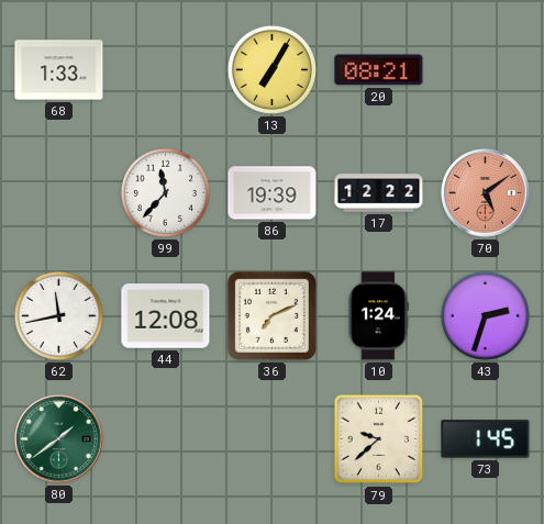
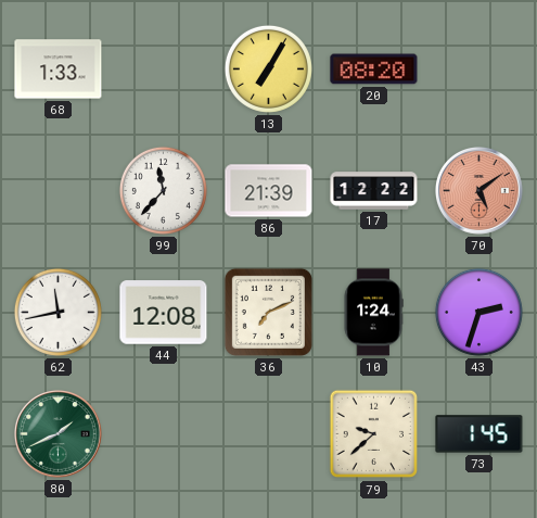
20: 08:21 -> 08:20
86: 19:39 -> 21:39
80: 1:39 -> 1:41
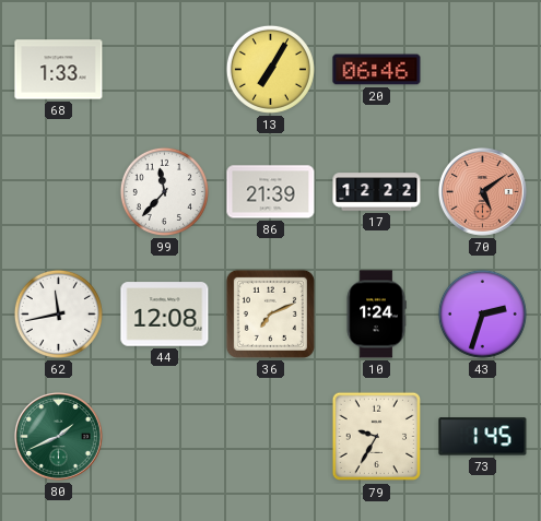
20: 08:20 -> 06:46
79: 9:38 -> 9:35
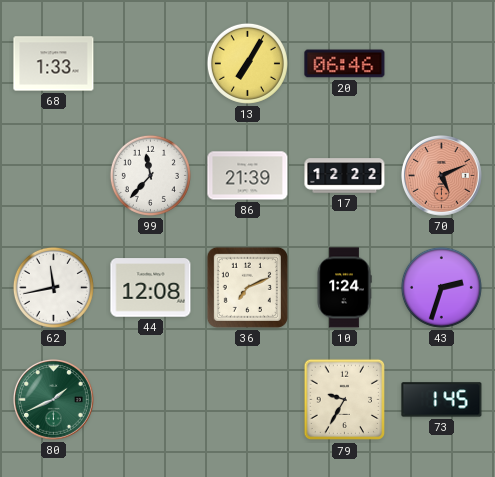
70: 5:09 -> 5:11
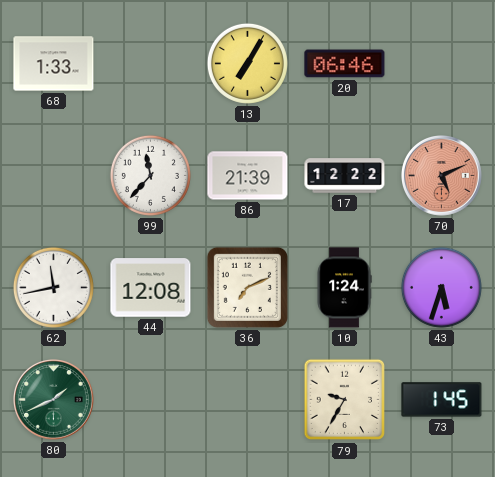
43: 2:33 -> 5:33
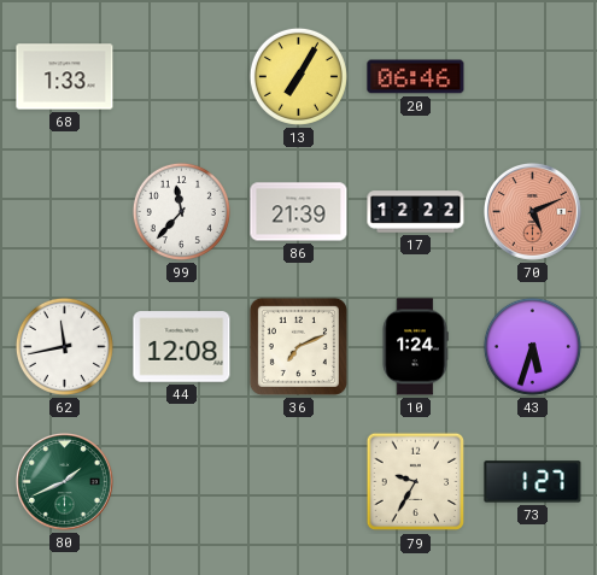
73: 1:45 -> 1:27
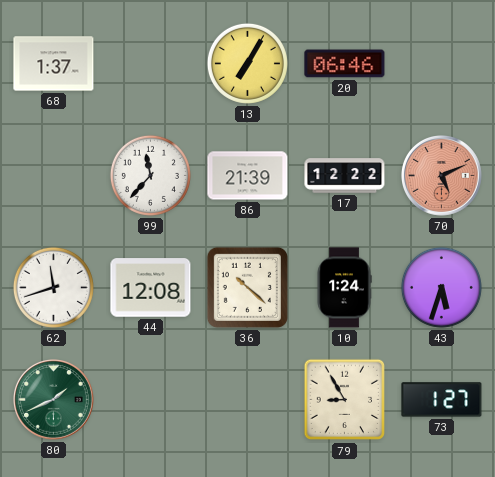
68: 1:33 -> 1:37
62: 11:43 -> 11:42
36: 7:11 -> 10:22
79: 9:35 -> 8:55
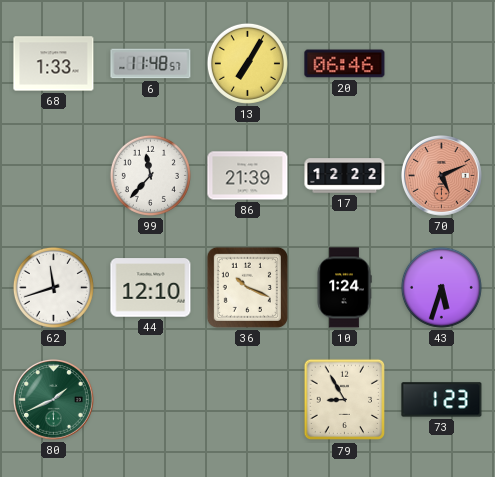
68: 1:37 -> 1:33
6: none -> 11:48
44: 12:08 -> 12:10
36: 10:22 -> 10:19
73: 1:27 -> 1:23
